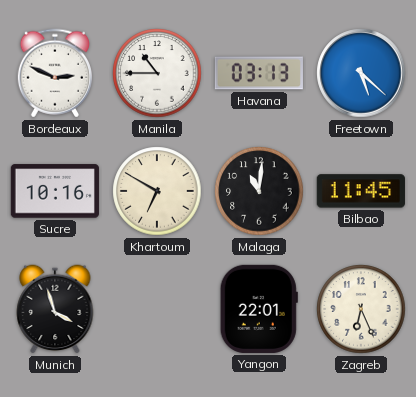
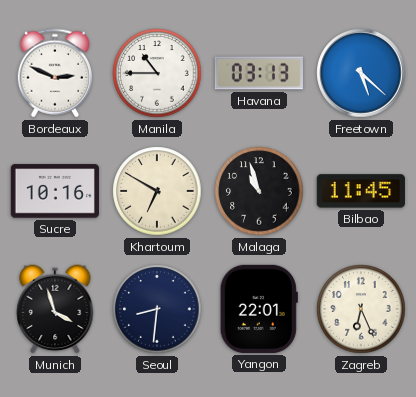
Malaga: 11:01 -> 10:57
Seoul: none -> 8:31
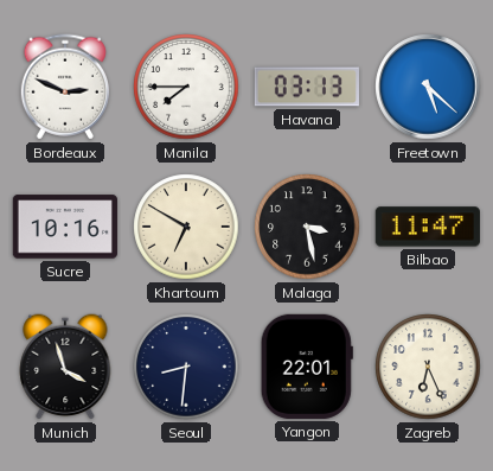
Manila: 10:45 -> 7:45
Malaga: 10:57 -> 3:28
Bilbao: 11:45 -> 11:47
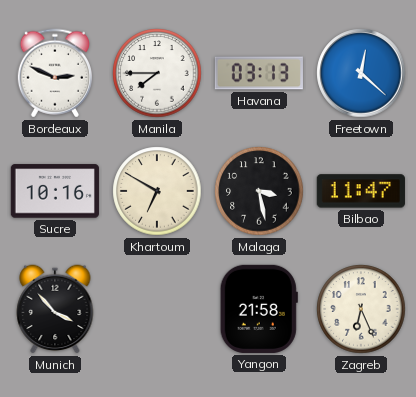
Freetown: 5:22 -> 12:22
Munich: 3:57 -> 3:53
Seoul: 8:31 -> none
Yangon: 22:01 -> 21:58
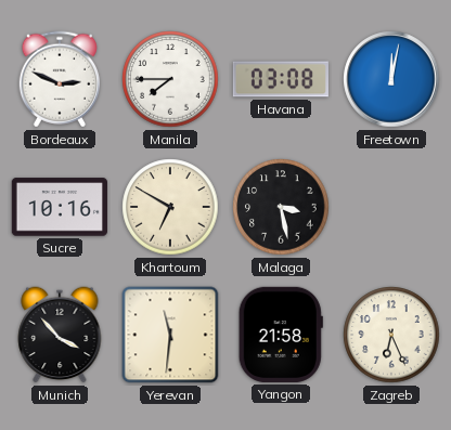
Havana: 03:13 -> 03:08
Freetown: 12:22 -> 12:02
Bilbao: 11:47 -> none
Yerevan: none -> 11:31
